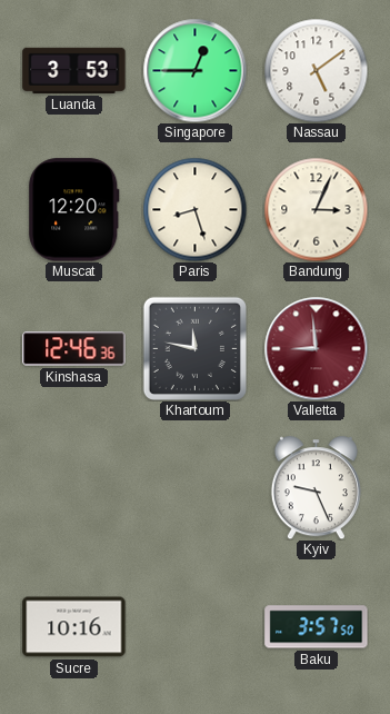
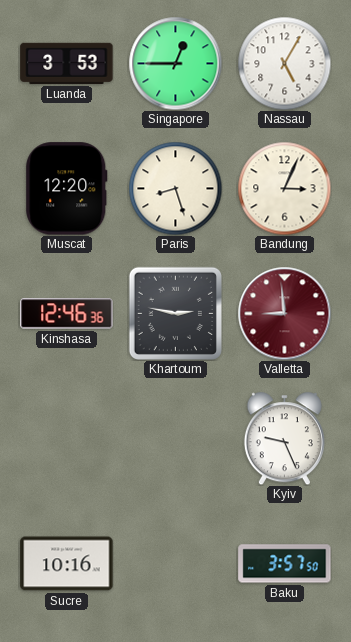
Nassau: 5:09 -> 5:05
Khartoum: 11:47 -> 2:47
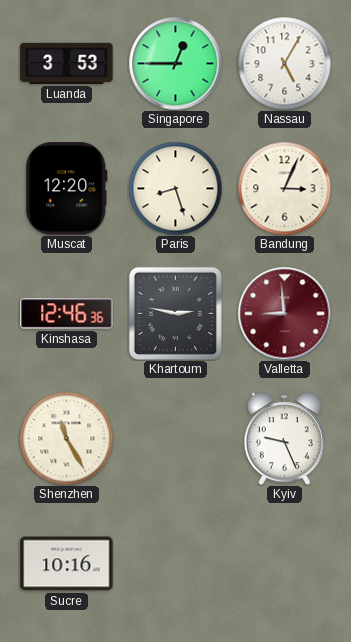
Shenzhen: none -> 11:25
Baku: 3:57 -> none
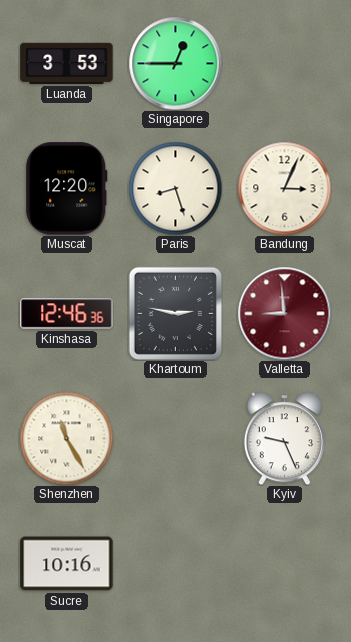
Nassau: 5:05 -> none
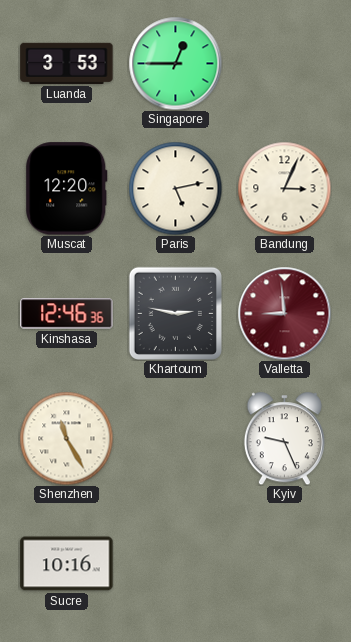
Paris: 8:27 -> 5:13
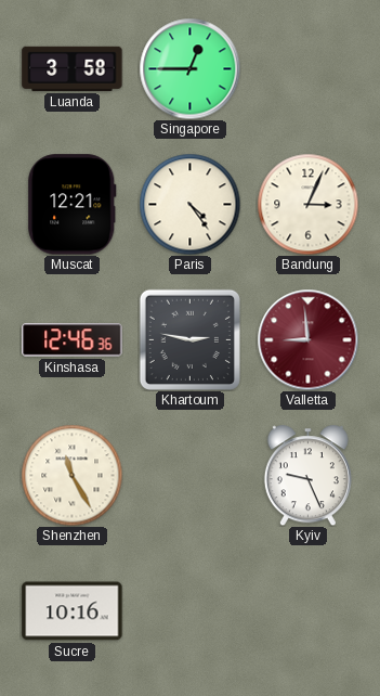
Luanda: 3:53 -> 3:58
Muscat: 12:20 -> 12:21
Paris: 5:13 -> 4:24
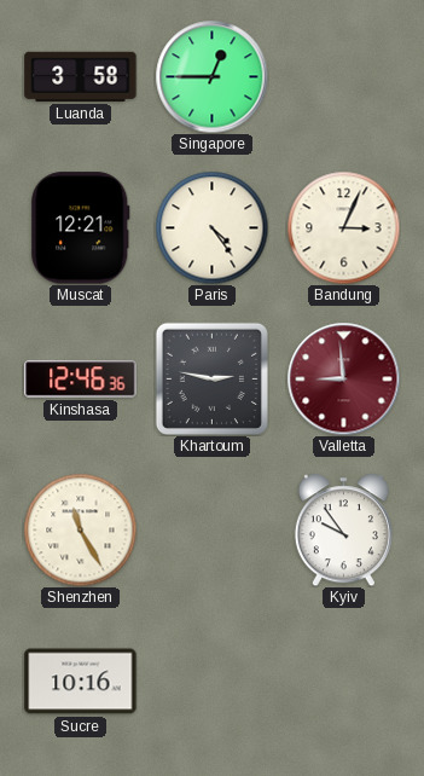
Kyiv: 9:26 -> 9:54
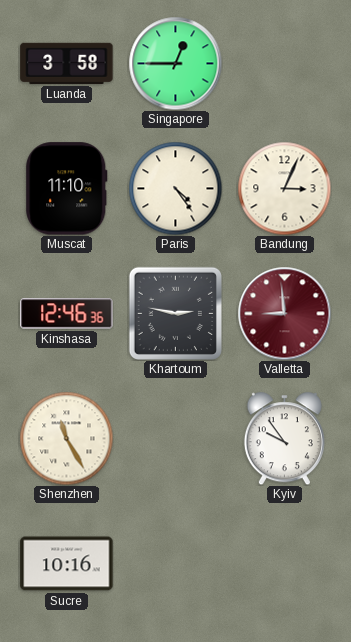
Muscat: 12:21 -> 11:10
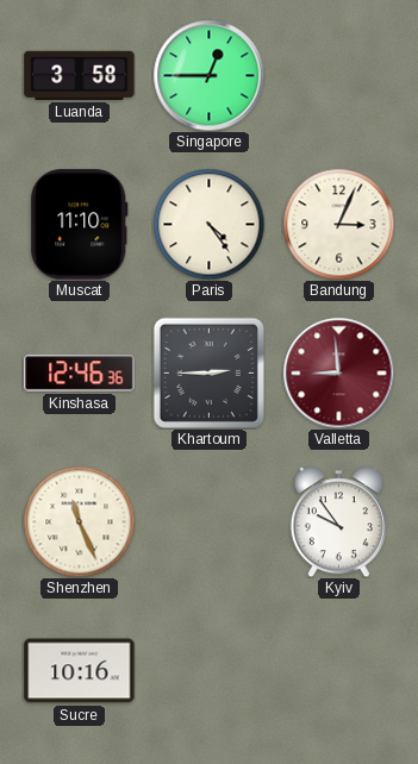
Khartoum: 2:47 -> 2:45
Shenzhen: 11:25 -> 11:26
